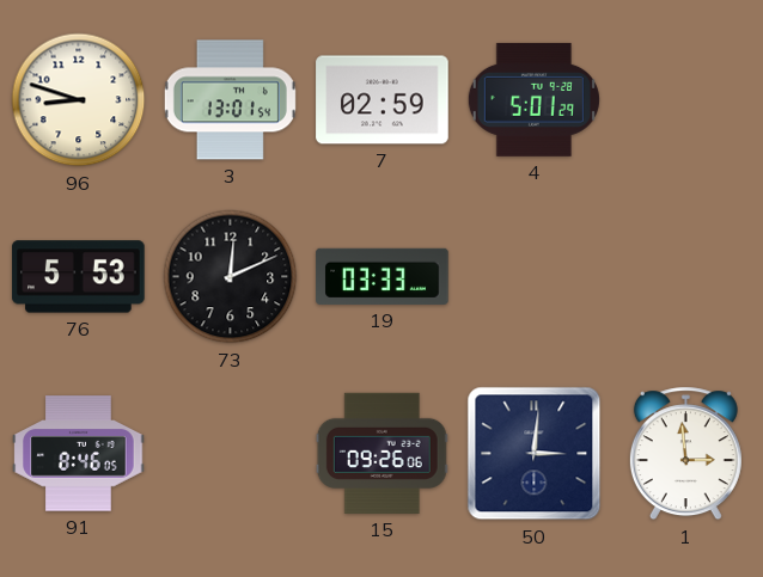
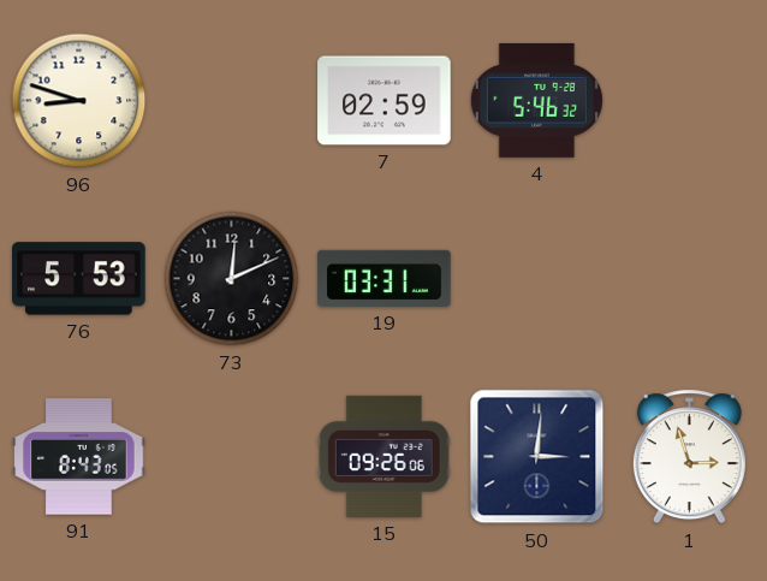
3: 13:01 -> none
4: 5:01 -> 5:46
19: 03:33 -> 03:31
91: 8:46 -> 8:43
1: 2:59 -> 2:57
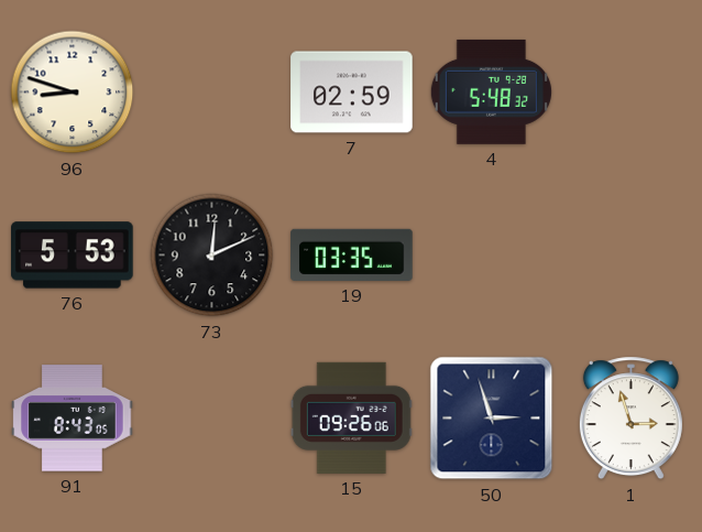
4: 5:46 -> 5:48
19: 03:31 -> 03:35
50: 3:01 -> 2:57
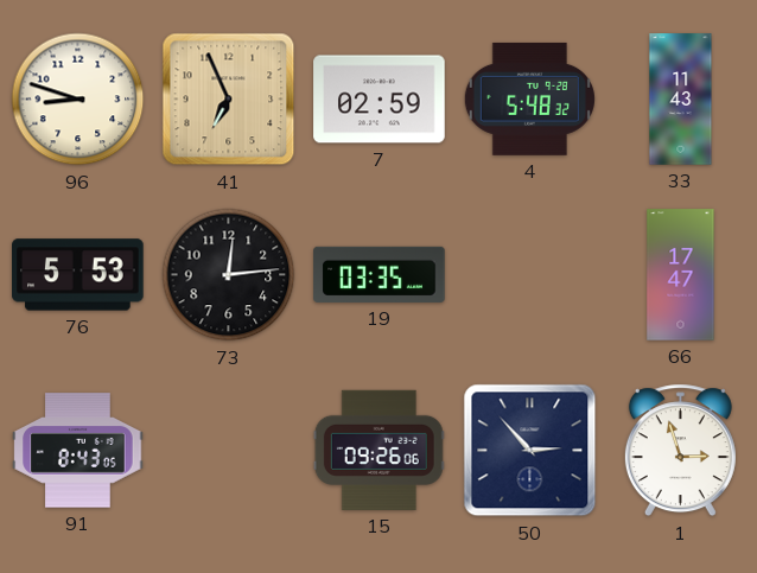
41: none -> 6:56
33: none -> 11:43
73: 12:11 -> 12:14
66: none -> 17:47
50: 2:57 -> 2:53
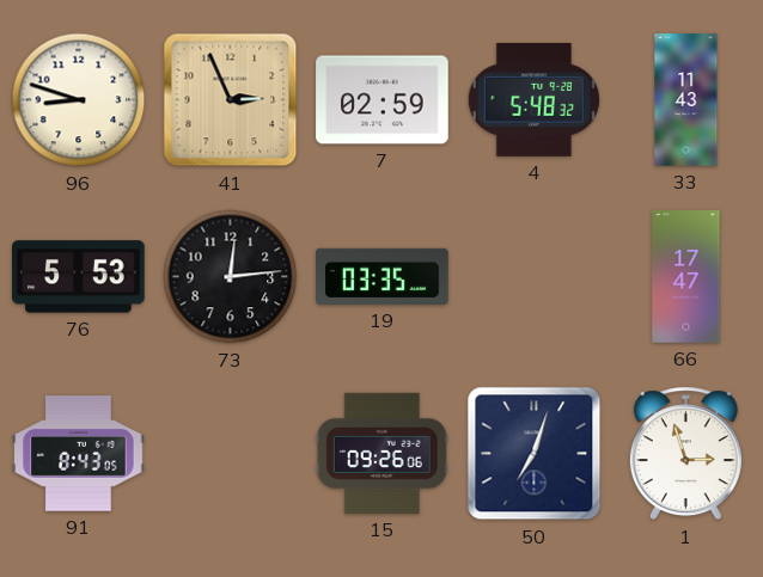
41: 6:56 -> 2:56
50: 2:53 -> 7:03
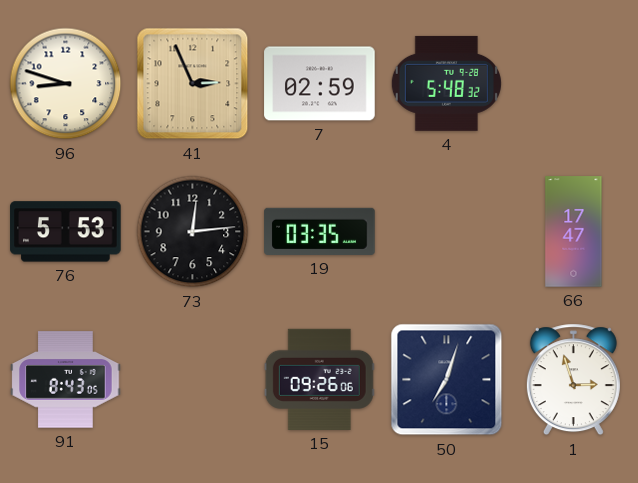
33: 11:43 -> none
